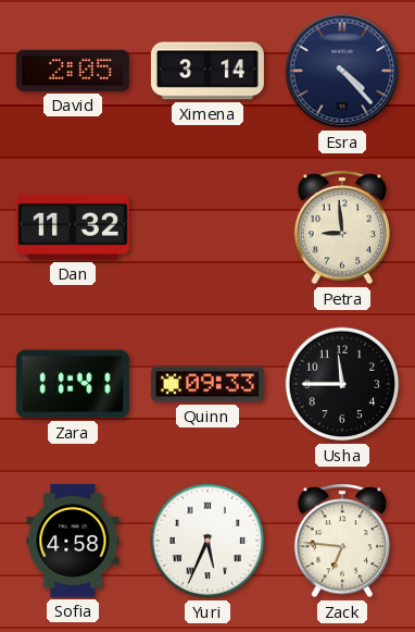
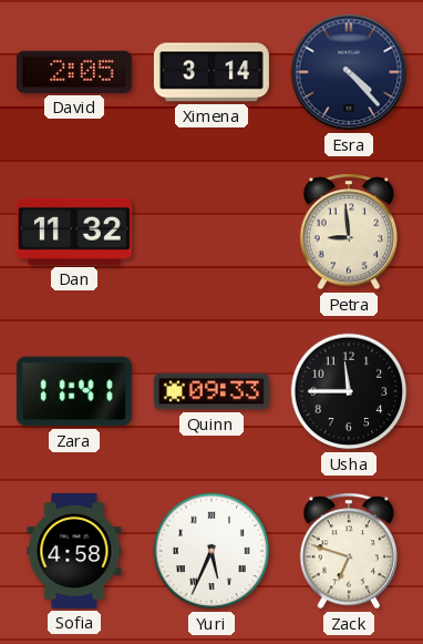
Zack: 6:46 -> 6:48
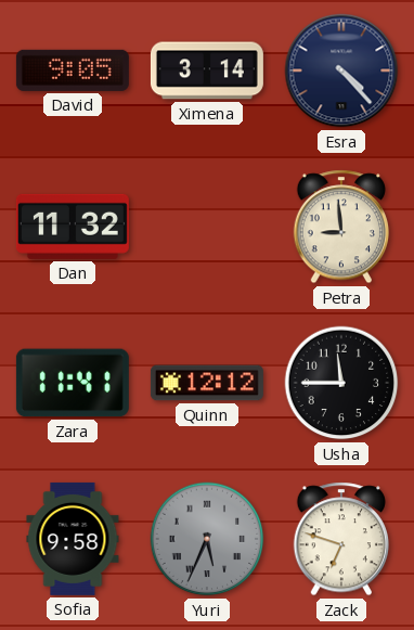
David: 2:05 -> 9:05
Quinn: 09:33 -> 12:12
Sofia: 4:58 -> 9:58
Yuri dial: white -> grey
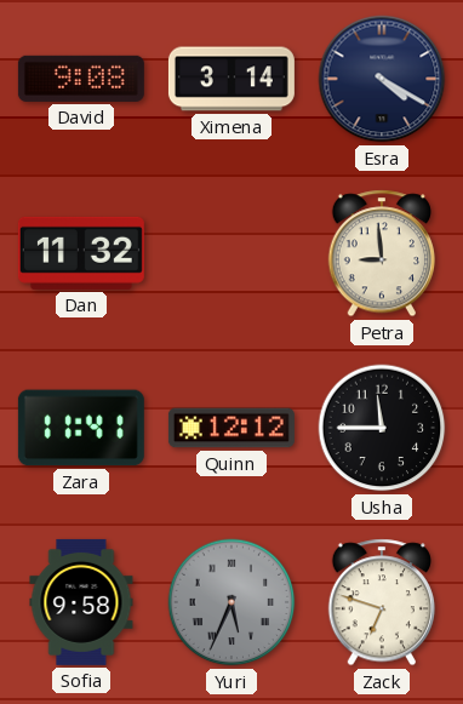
David: 9:05 -> 9:08
Esra: 4:23 -> 4:20
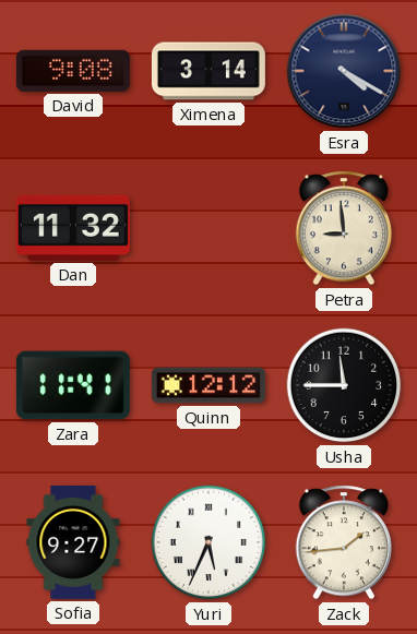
Sofia: 9:58 -> 9:27
Yuri dial: grey -> white
Zack: 6:48 -> 1:44
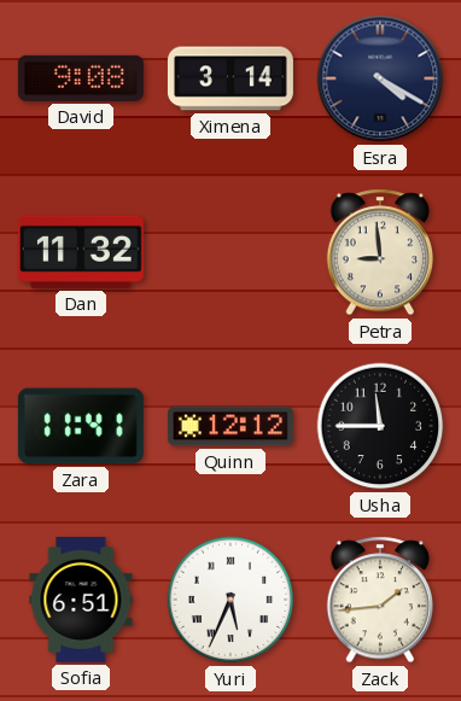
Sofia: 9:27 -> 6:51
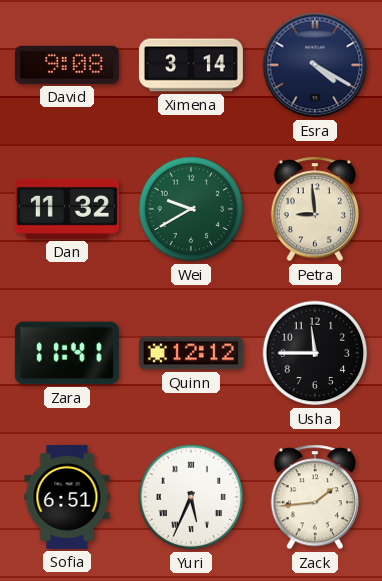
Wei: none -> 9:40
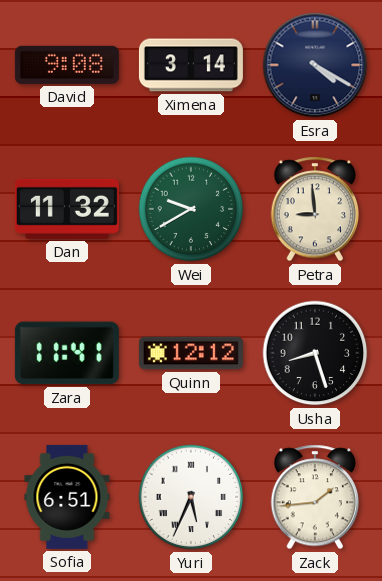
Usha: 11:45 -> 8:27
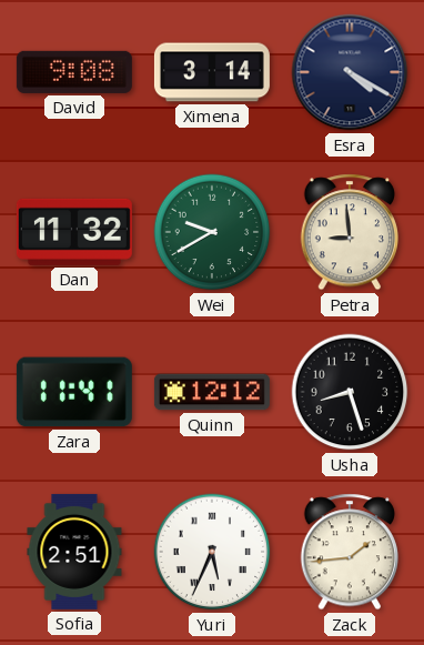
Sofia: 6:51 -> 2:51
